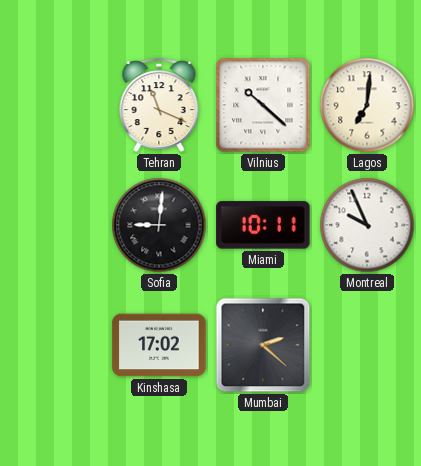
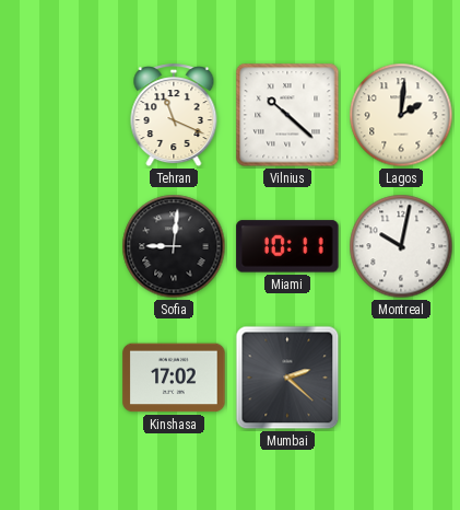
Lagos: 7:01 -> 2:01
Montreal: 9:56 -> 10:02
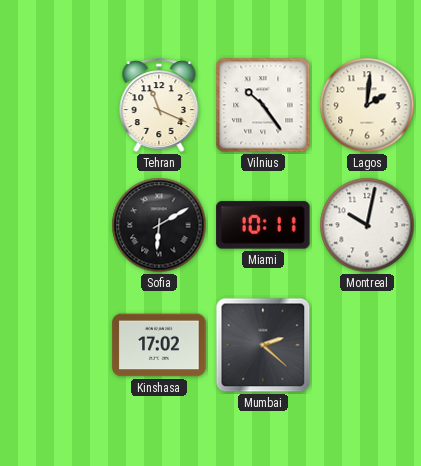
Vilnius: 10:22 -> 10:24
Sofia: 9:01 -> 6:10
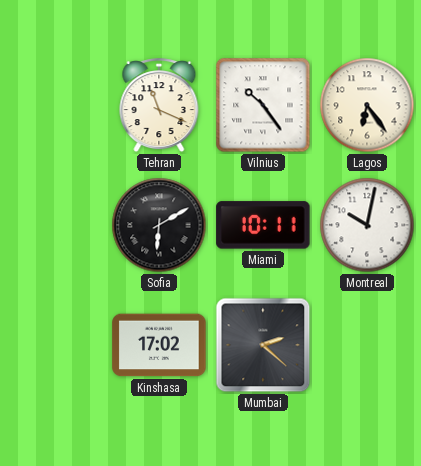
Lagos: 2:01 -> 6:24
